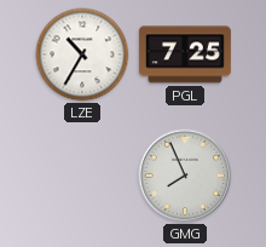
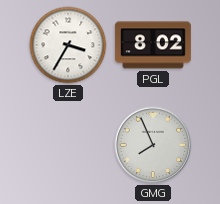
LZE: 10:35 -> 3:35
PGL: 7:25 -> 8:02
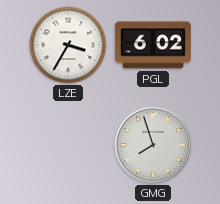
PGL: 8:02 -> 6:02
GMG: 7:56 -> 7:57
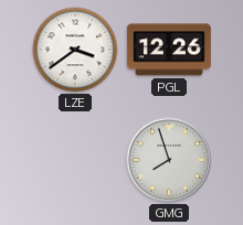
LZE: 3:35 -> 3:39
PGL: 6:02 -> 12:26
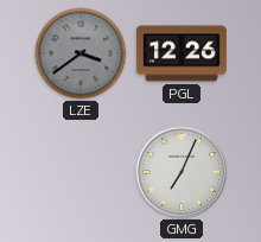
LZE dial: white -> grey
GMG: 7:57 -> 7:04
